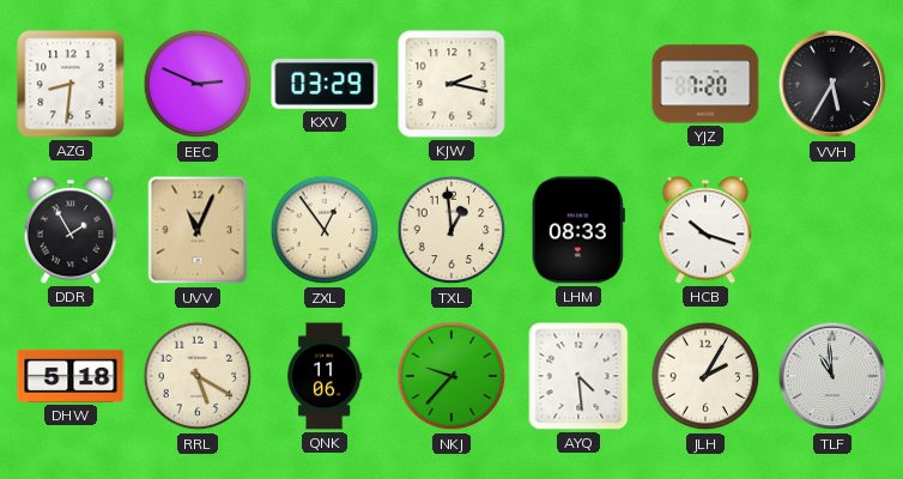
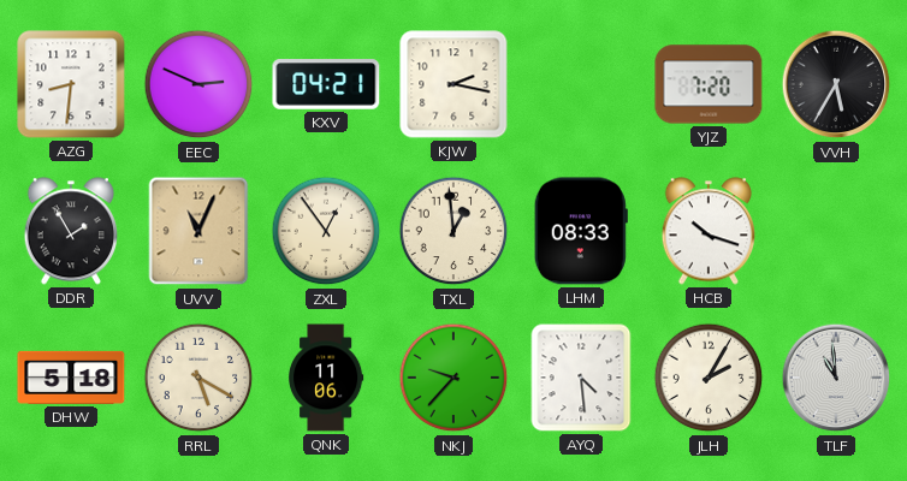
KXV: 03:29 -> 04:21
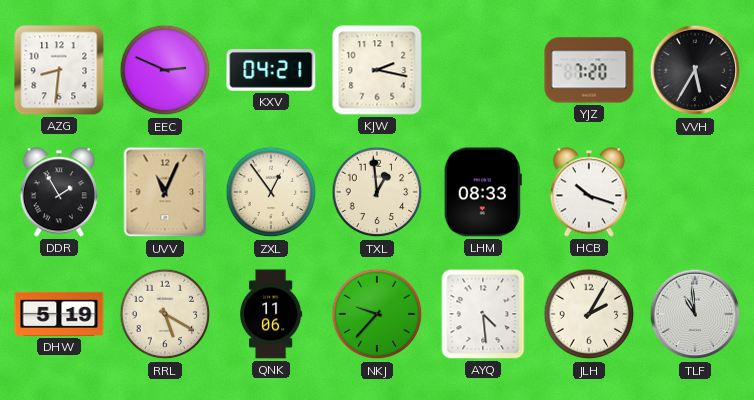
DHW: 5:18 -> 5:19
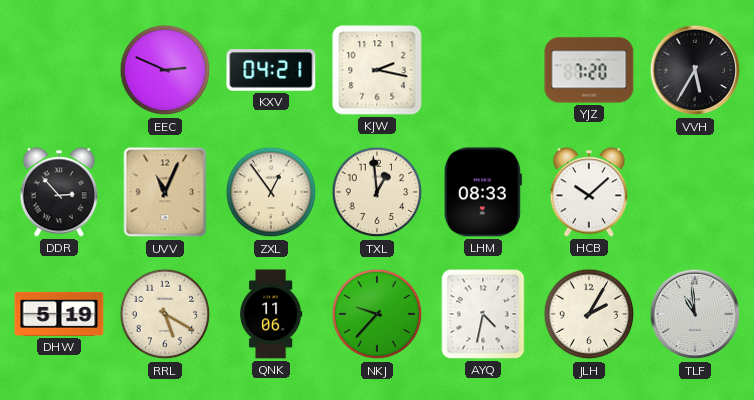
AZG: 8:31 -> none
DDR: 1:55 -> 2:53
HCB: 10:18 -> 10:08
AYQ: 4:29 -> 4:32
